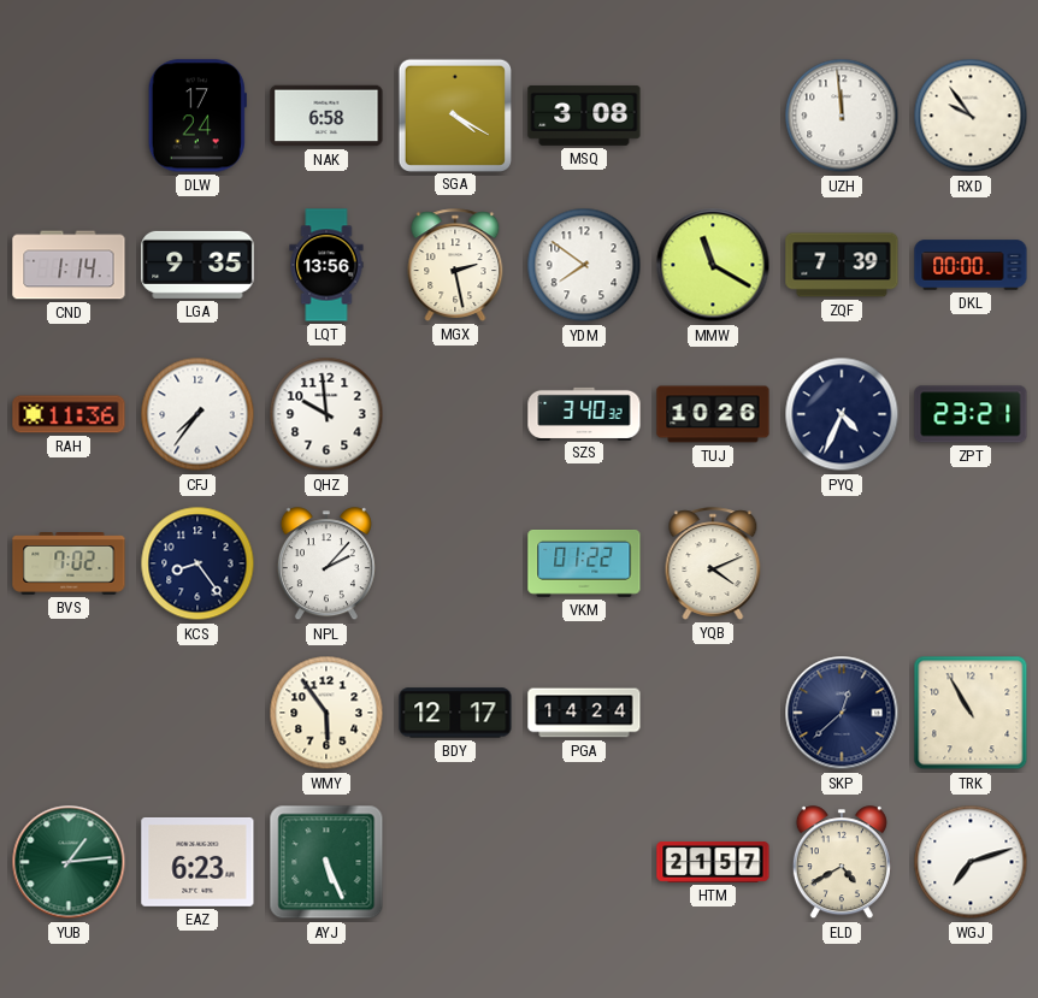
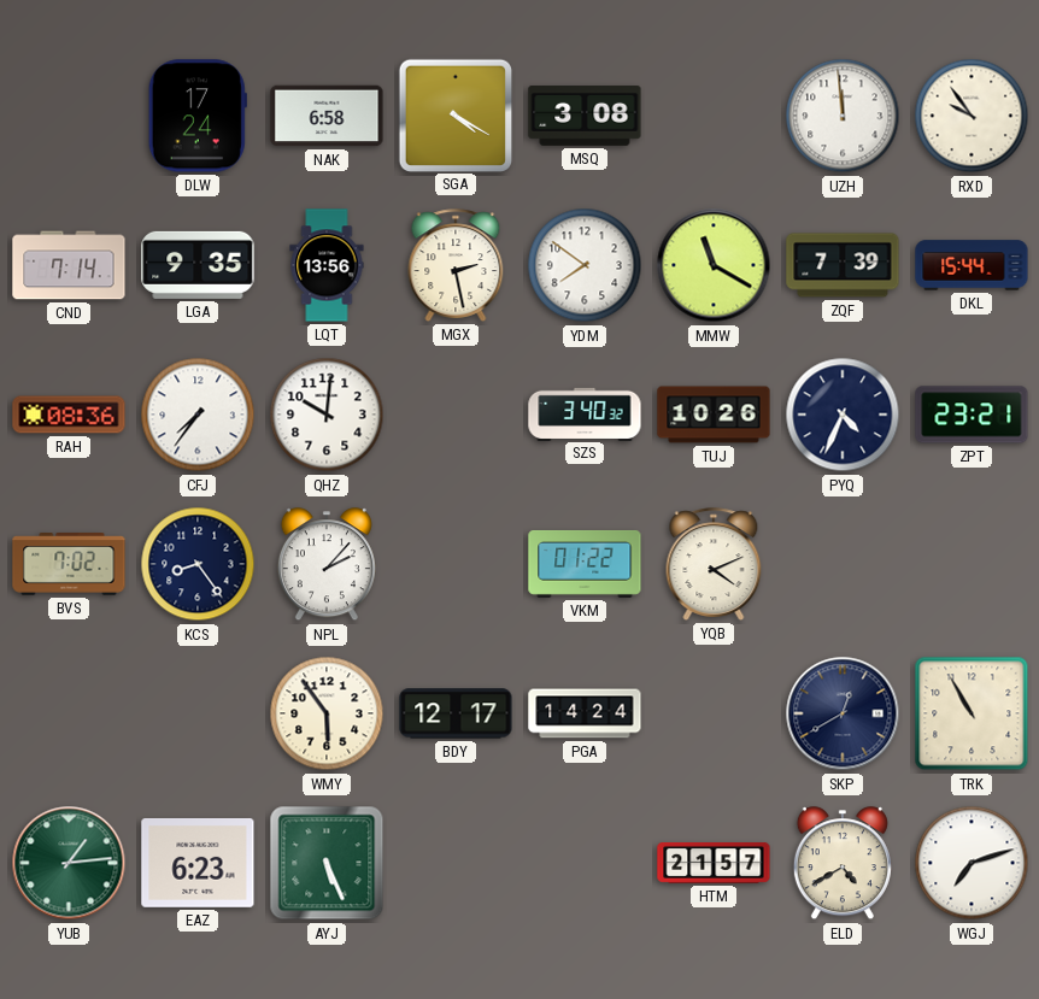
CND: 1:14 -> 7:14
DKL: 00:00 -> 15:44
RAH: 11:36 -> 08:36
QHZ: 9:59 -> 10:01
SKP: 12:38 -> 12:40
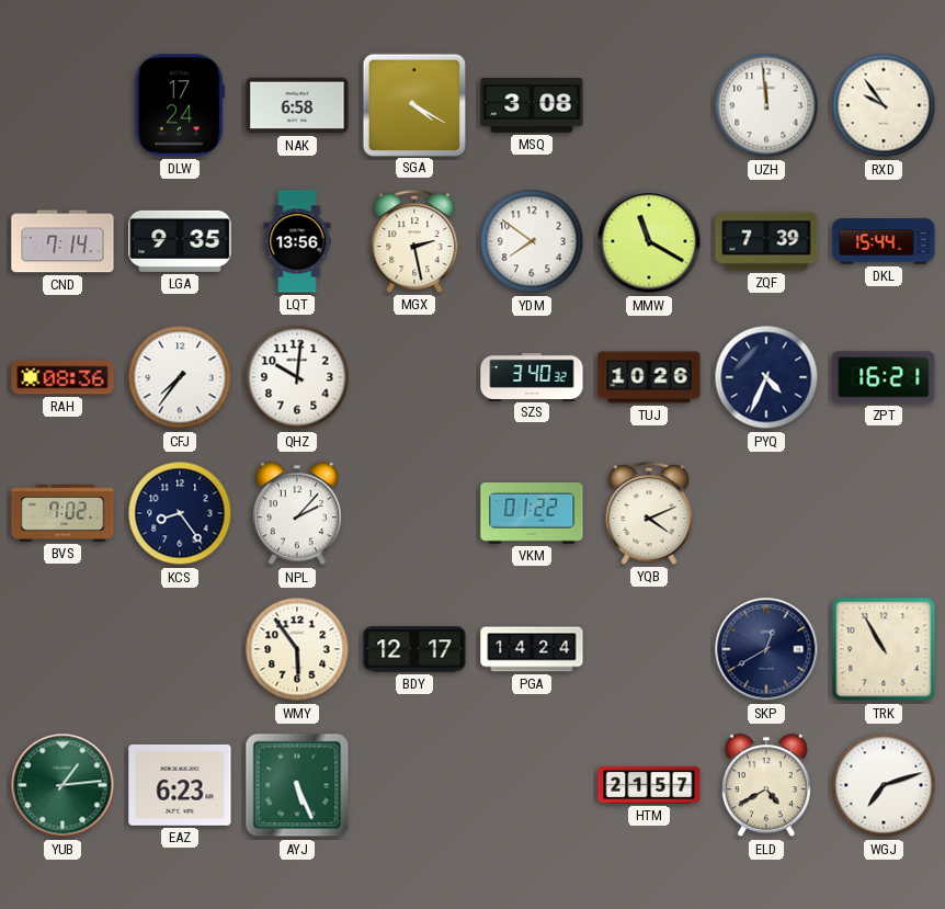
ZPT: 23:21 -> 16:21
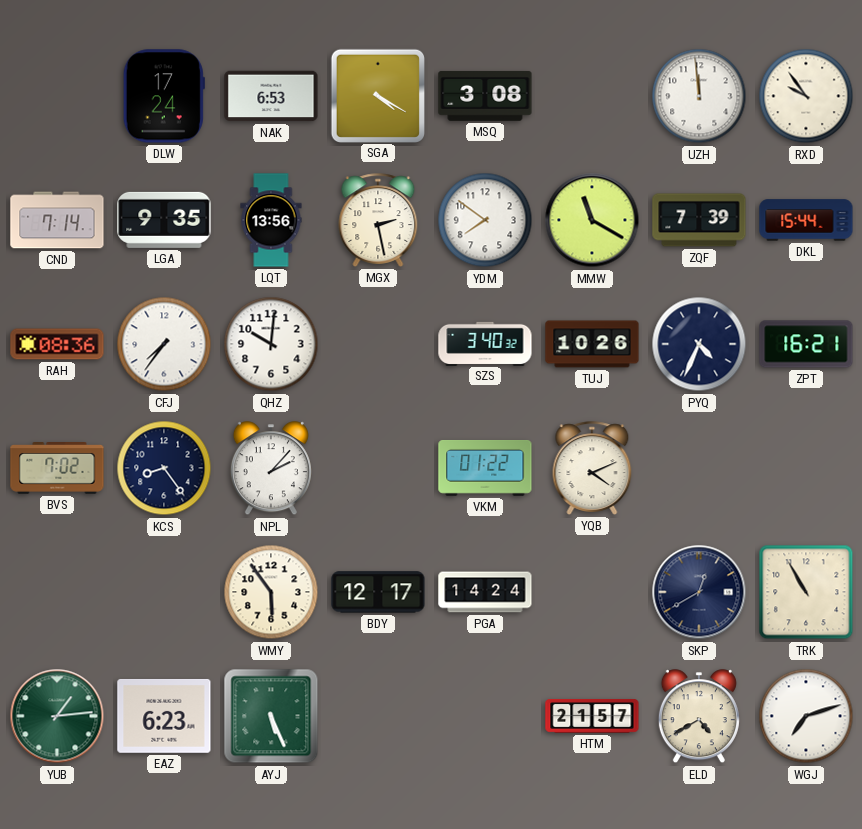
NAK: 6:58 -> 6:53
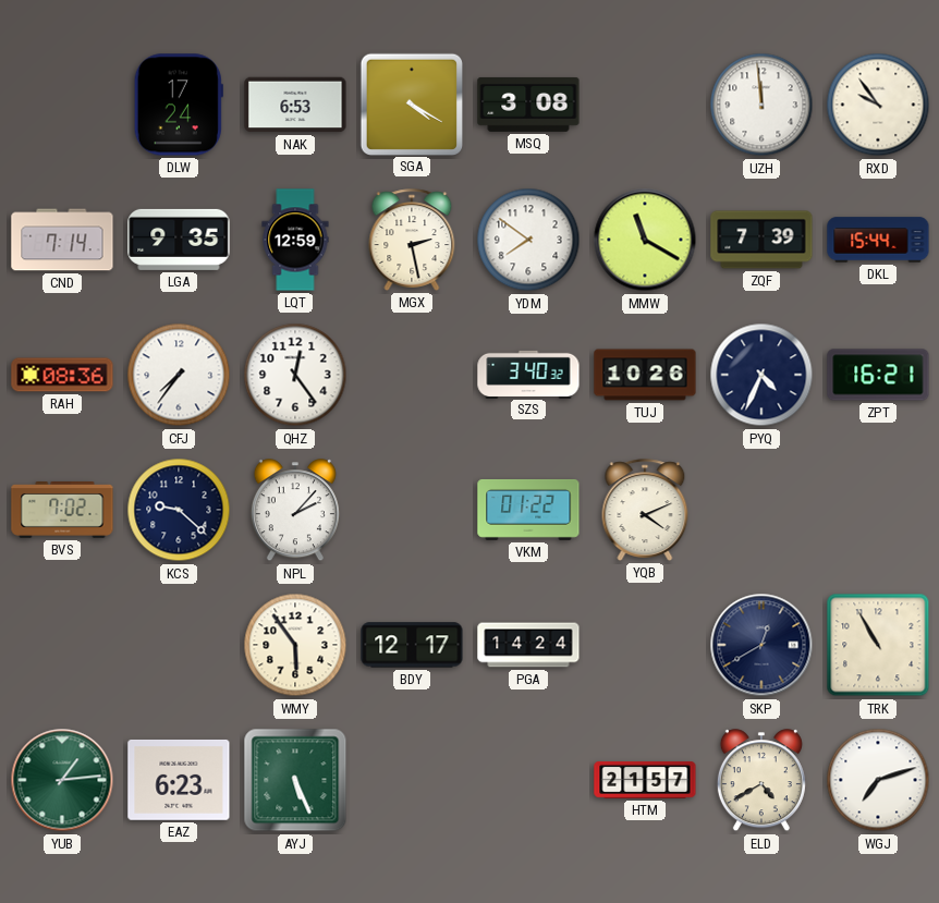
LQT: 13:56 -> 12:59
QHZ: 10:01 -> 12:24
KCS: 8:24 -> 9:22
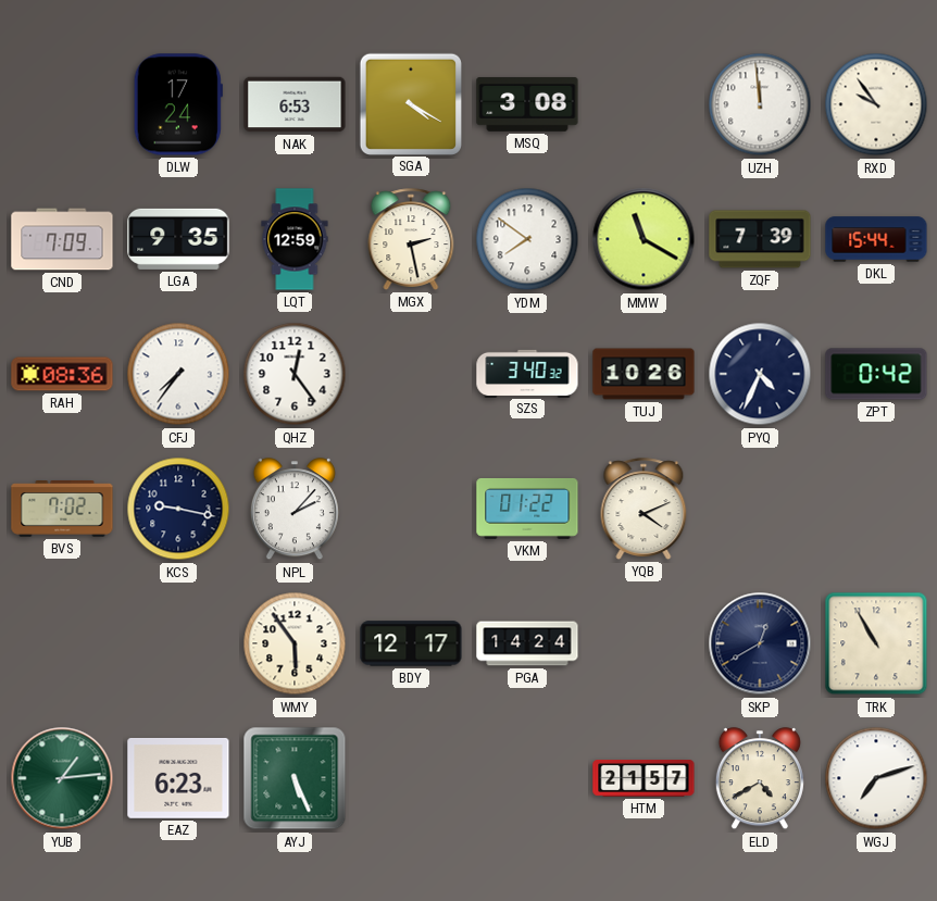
CND: 7:14 -> 7:09
ZPT: 16:21 -> 0:42
KCS: 9:22 -> 9:17
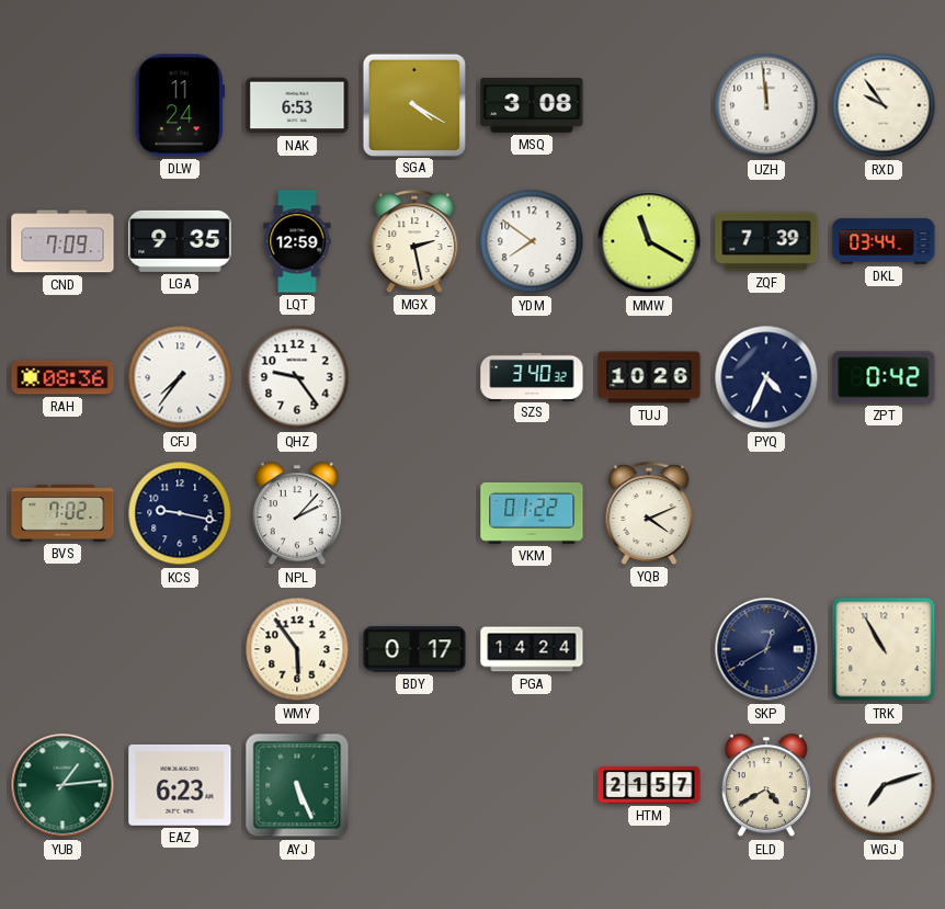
DLW: 17:24 -> 11:24
DKL: 15:44 -> 03:44
QHZ: 12:24 -> 9:24
BDY: 12:17 -> 0:17
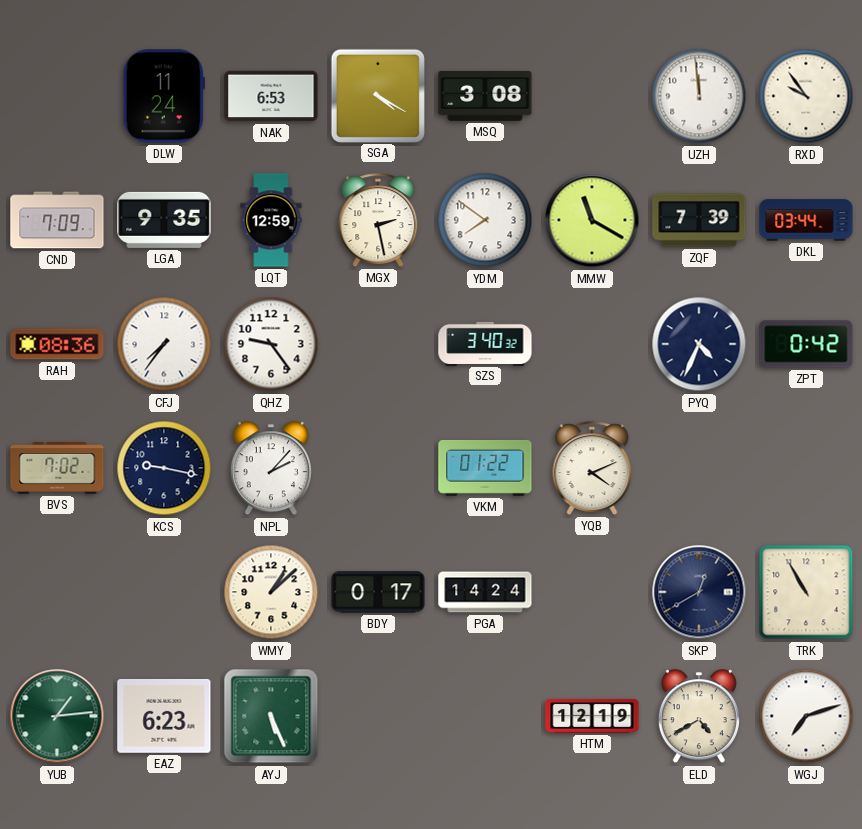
TUJ: 10:26 -> none
WMY: 5:54 -> 1:08
HTM: 21:57 -> 12:19
